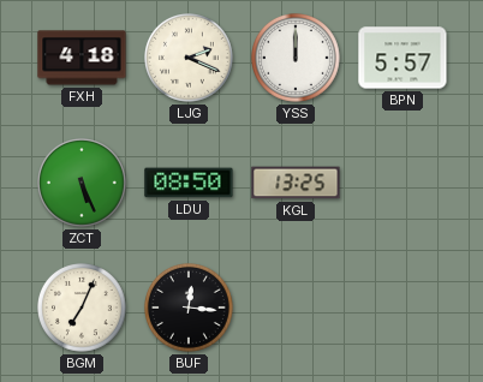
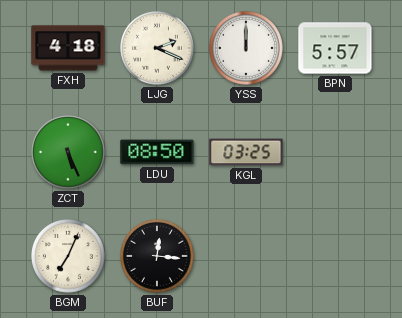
KGL: 13:25 -> 03:25
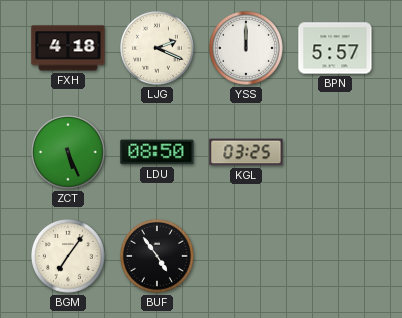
BGM: 7:04 -> 7:06
BUF: 12:16 -> 4:54
